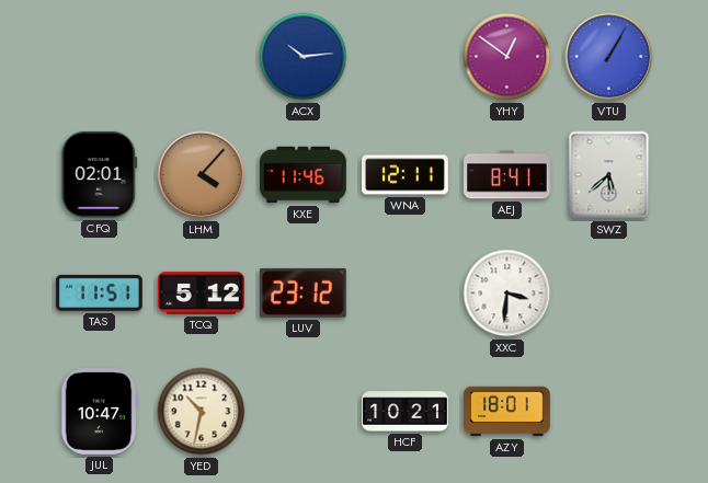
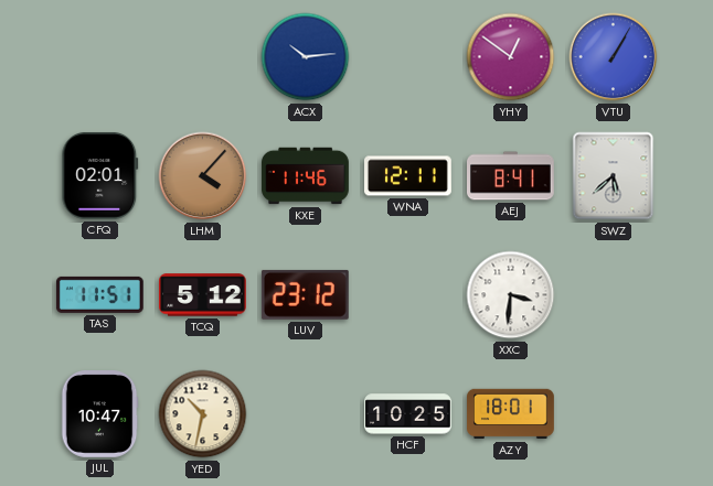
HCF: 10:21 -> 10:25
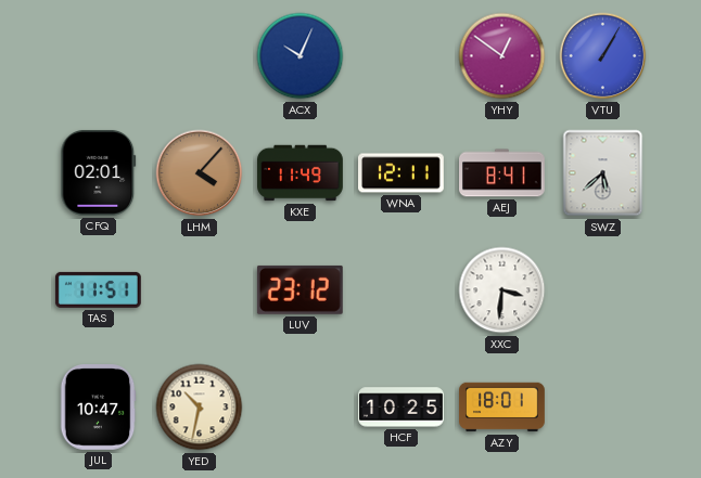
ACX: 10:14 -> 10:04
KXE: 11:46 -> 11:49
TCQ: 5:12 -> none
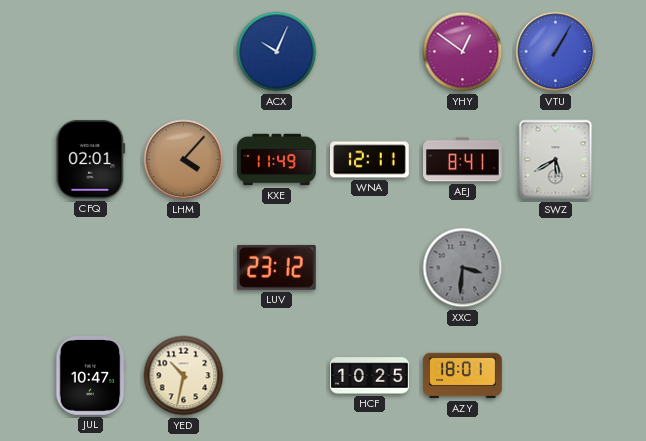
SWZ: 5:38 -> 5:40
TAS: 11:51 -> none
XXC dial: white -> grey
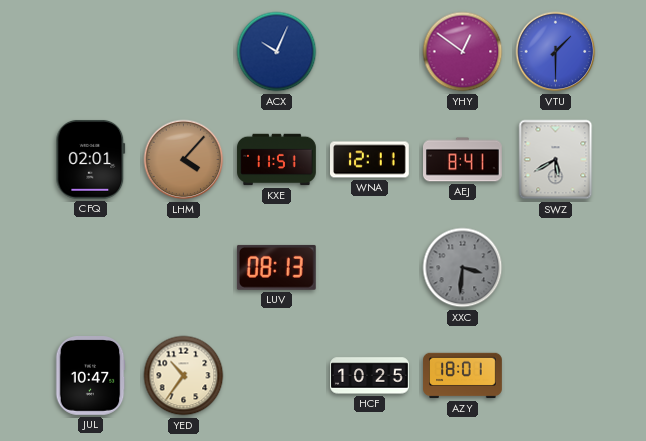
VTU: 1:05 -> 1:30
KXE: 11:49 -> 11:51
LUV: 23:12 -> 08:13
YED: 10:32 -> 10:36
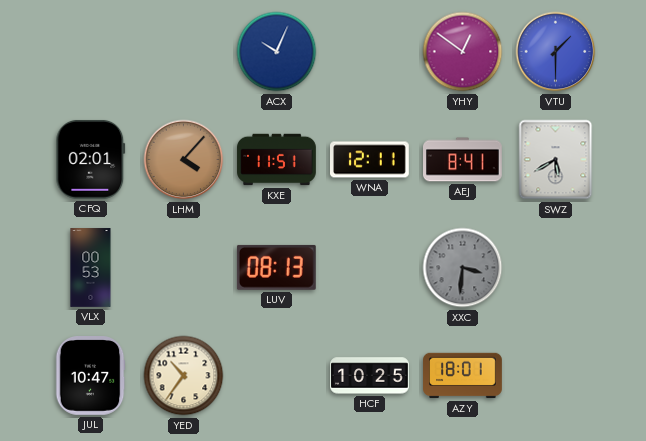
VLX: none -> 00:53
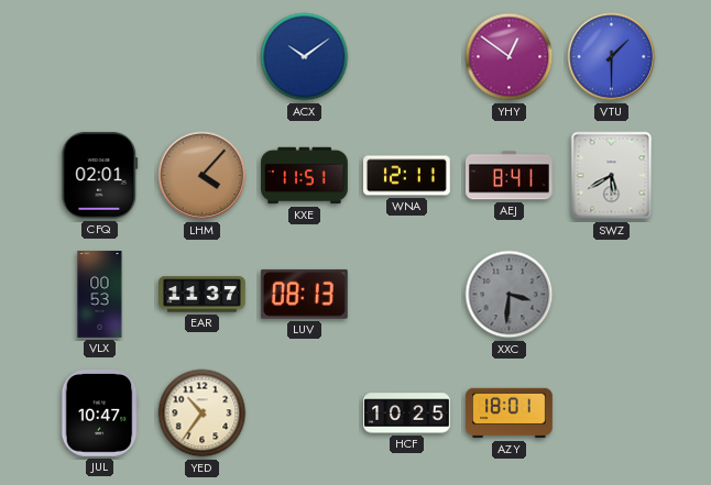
ACX: 10:04 -> 10:09
EAR: none -> 11:37
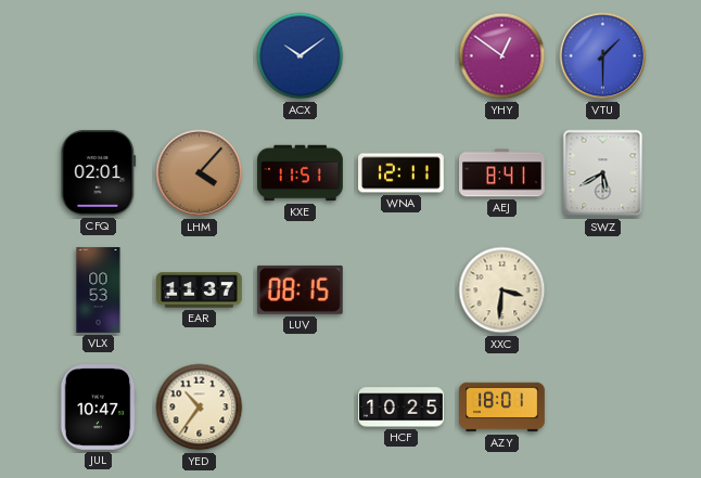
LUV: 08:13 -> 08:15
XXC dial: grey -> cream
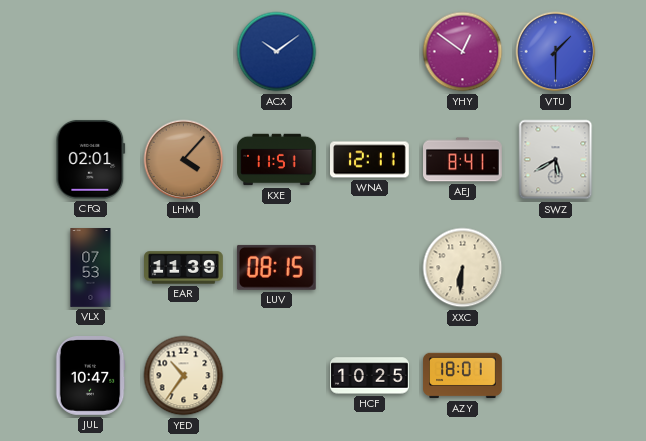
VLX: 00:53 -> 07:53
EAR: 11:37 -> 11:39
XXC: 3:31 -> 6:31
